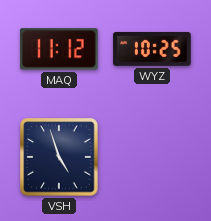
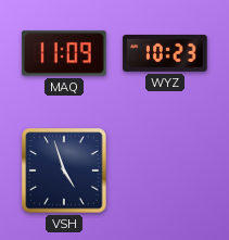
MAQ: 11:12 -> 11:09
WYZ: 10:25 -> 10:23
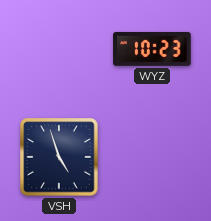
MAQ: 11:09 -> none
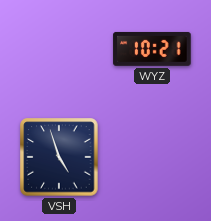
WYZ: 10:23 -> 10:21
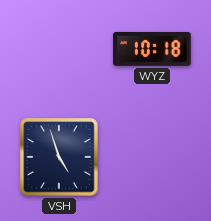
WYZ: 10:21 -> 10:18
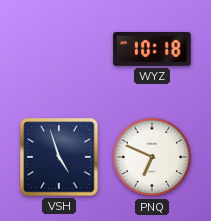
PNQ: none -> 6:49
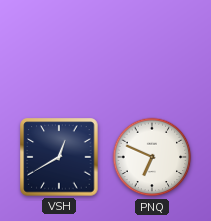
WYZ: 10:18 -> none
VSH: 4:57 -> 12:40
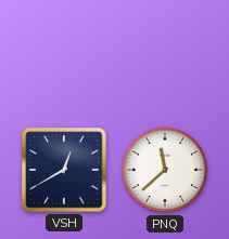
PNQ: 6:49 -> 11:38
